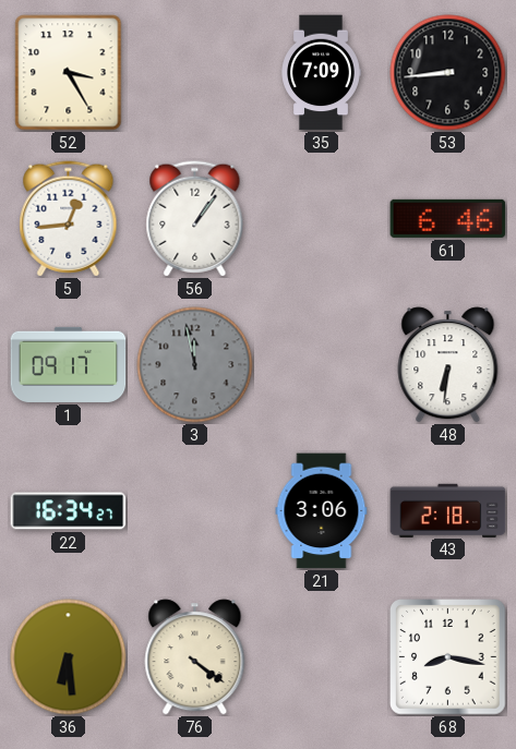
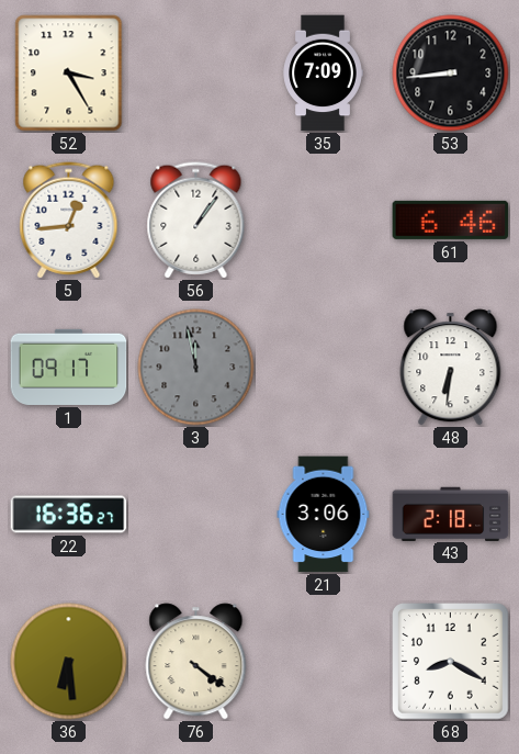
22: 16:34 -> 16:36
68: 8:17 -> 8:20
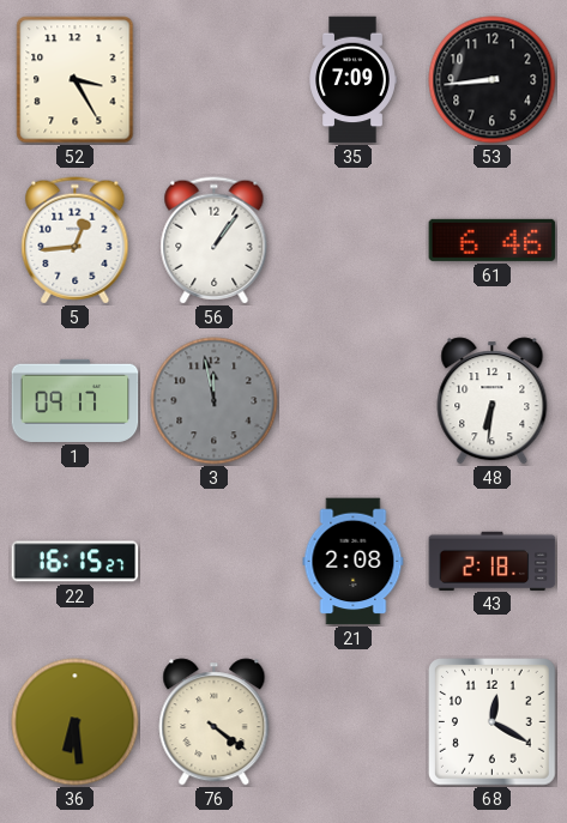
22: 16:36 -> 16:15
21: 3:06 -> 2:08
68: 8:20 -> 12:20
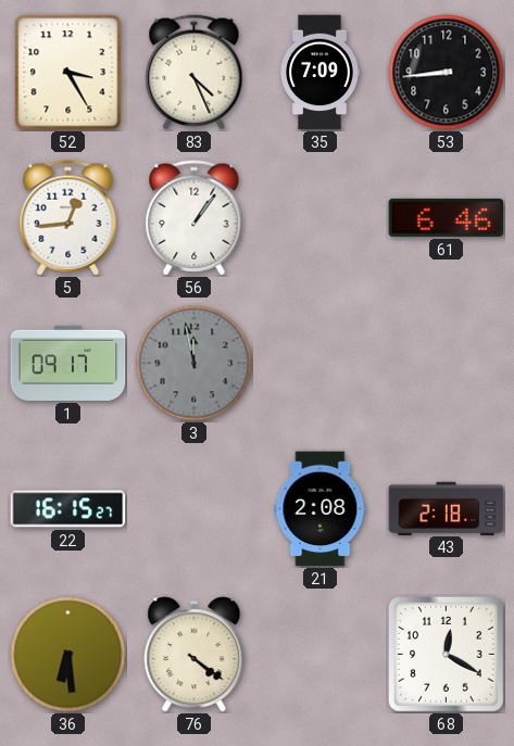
83: none -> 4:26
48: 6:31 -> none
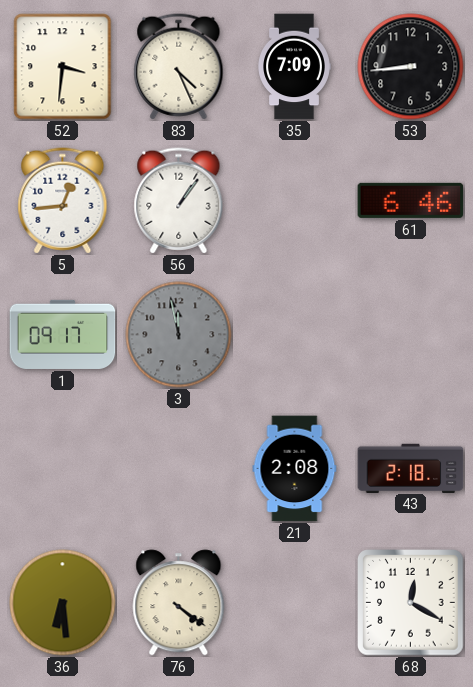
52: 3:25 -> 3:31
22: 16:15 -> none
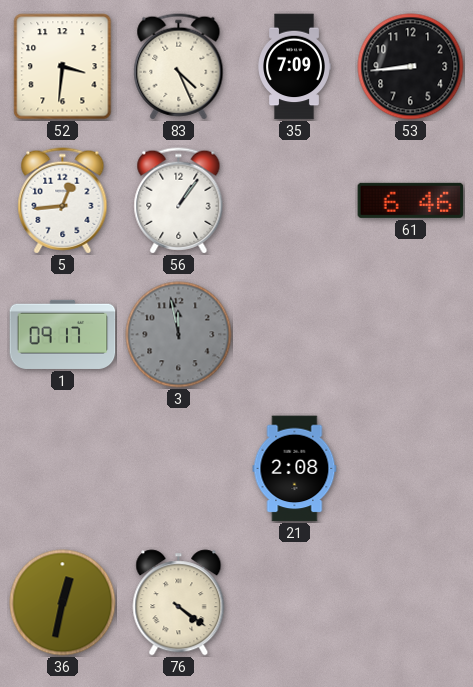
43: 2:18 -> none
36: 6:29 -> 12:32
68: 12:20 -> none
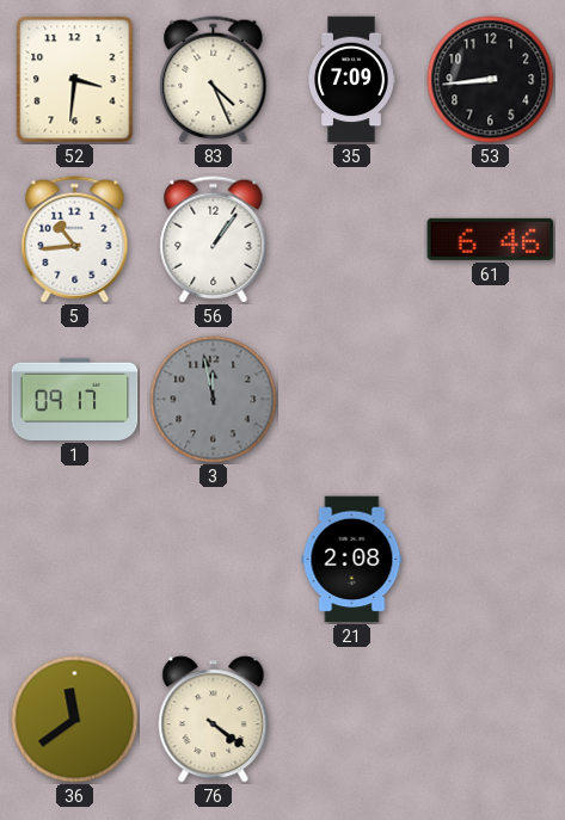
5: 12:44 -> 10:44
36: 12:32 -> 11:39
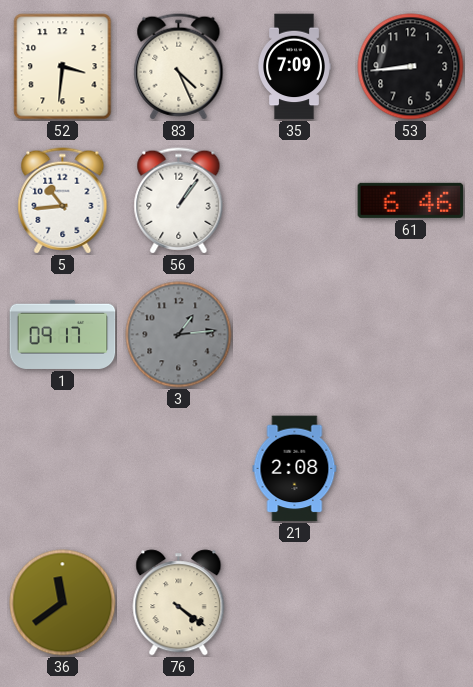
3: 11:58 -> 1:14
